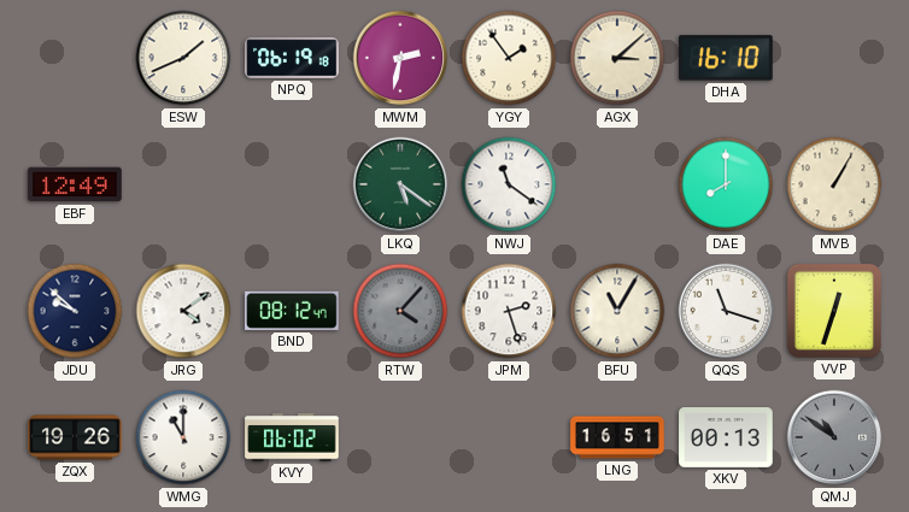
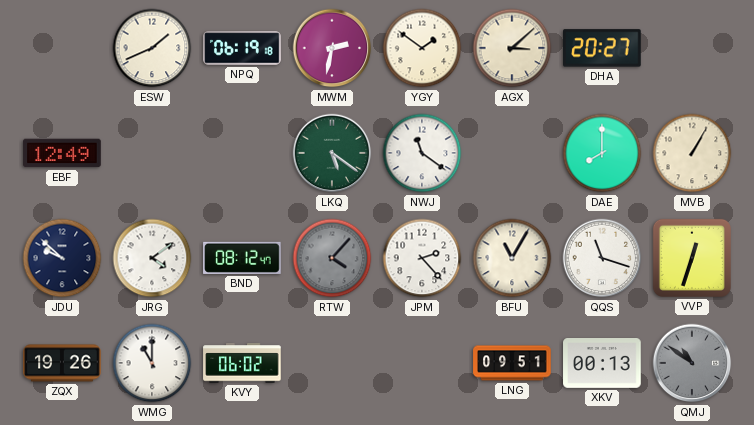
YGY: 1:54 -> 1:51
DHA: 16:10 -> 20:27
JPM: 2:27 -> 2:23
LNG: 16:51 -> 09:51
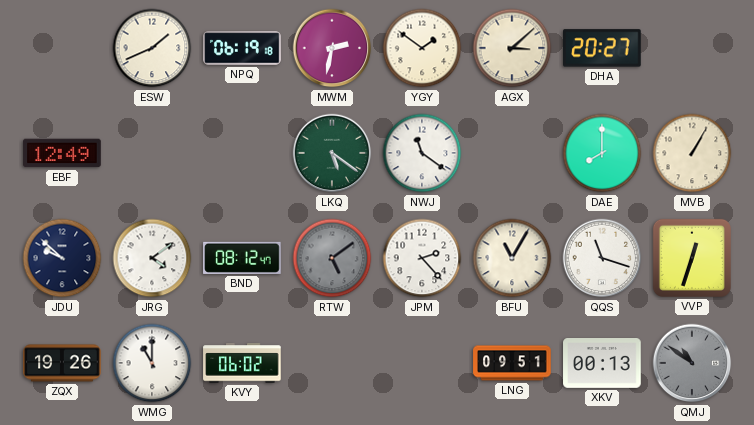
RTW: 4:07 -> 5:09
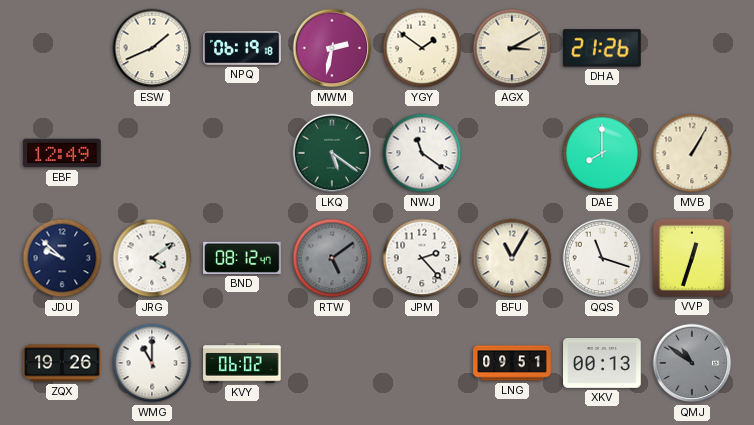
AGX: 3:08 -> 3:10
DHA: 20:27 -> 21:26
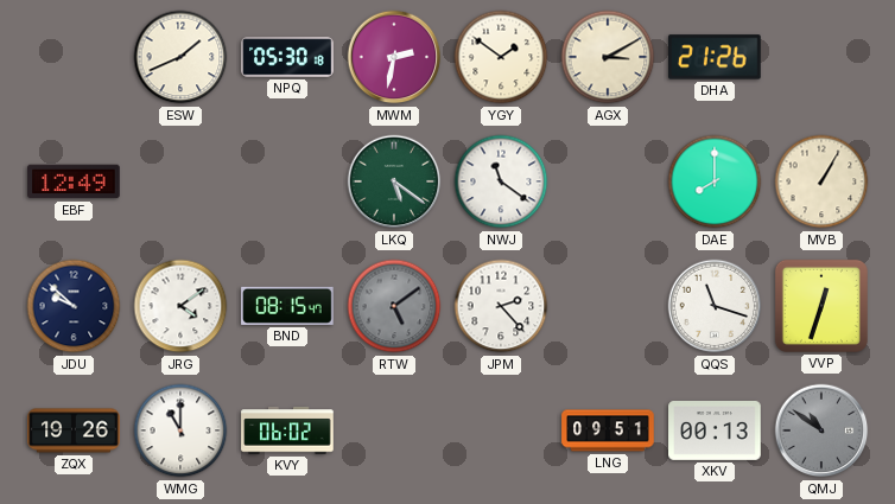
NPQ: 06:19 -> 05:30
BND: 08:12 -> 08:15
BFU: 11:05 -> none
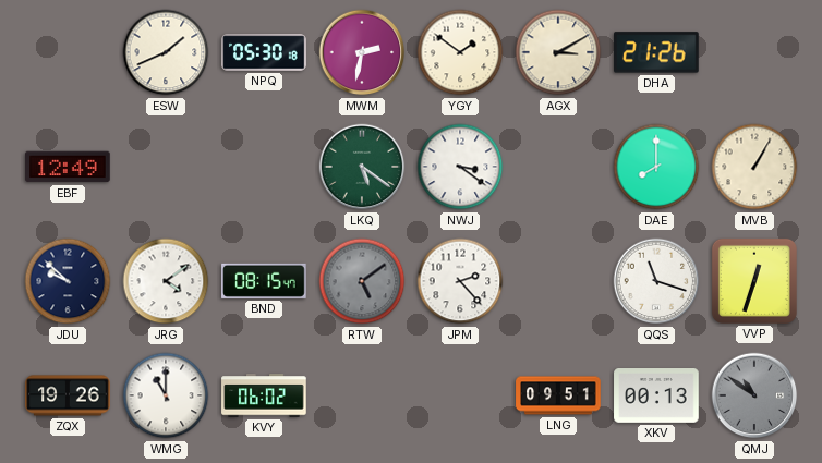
NWJ: 11:21 -> 3:21
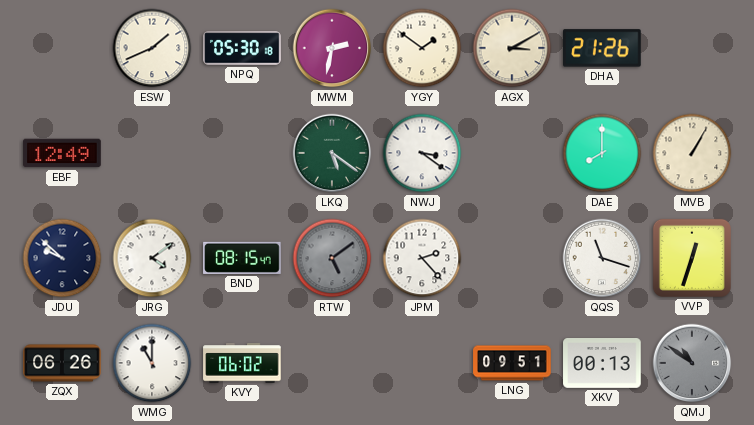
ZQX: 19:26 -> 06:26
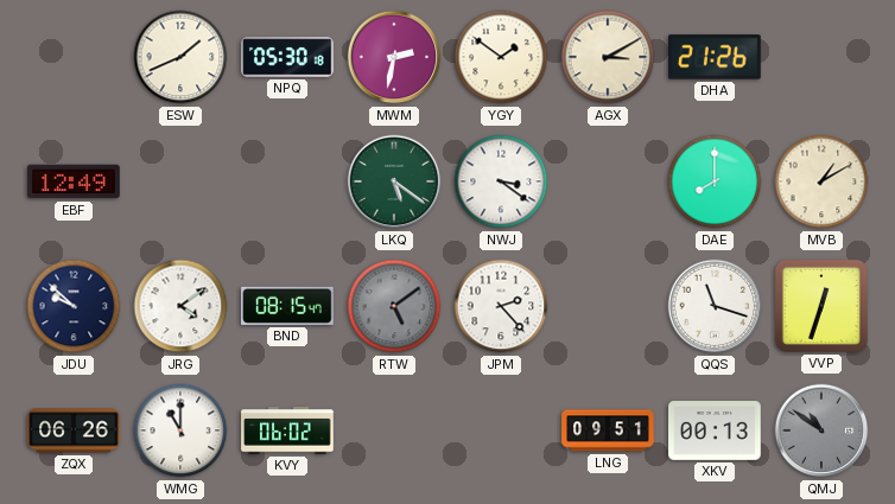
MVB: 1:05 -> 1:10
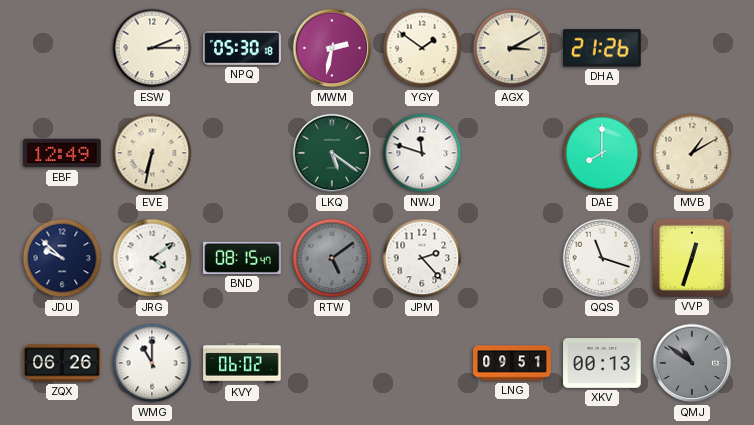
ESW: 1:41 -> 2:15
EVE: none -> 6:32
NWJ: 3:21 -> 11:48
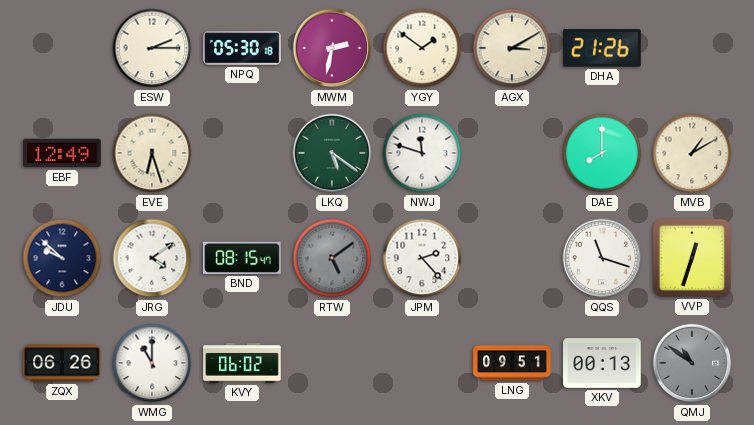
EVE: 6:32 -> 6:27
